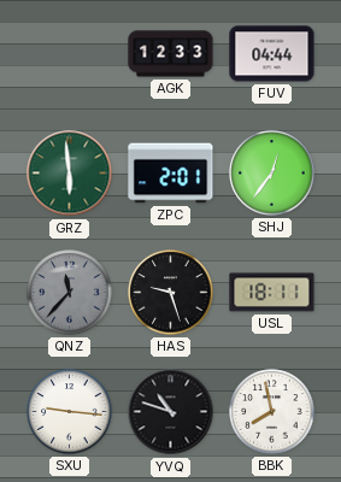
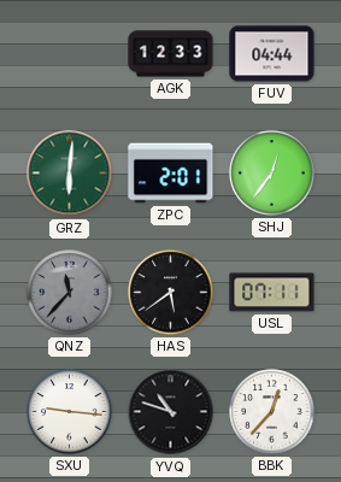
GRZ: 5:59 -> 6:01
HAS: 9:27 -> 5:39
USL: 18:11 -> 07:11
BBK: 7:58 -> 12:37
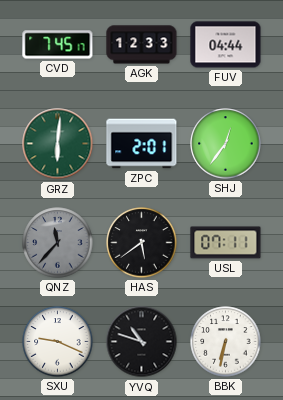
CVD: none -> 7:45
SXU: 9:16 -> 9:19
BBK: 12:37 -> 6:32
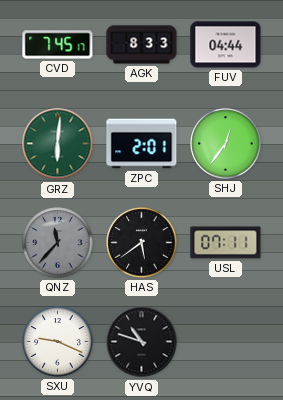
AGK: 12:33 -> 8:33
BBK: 6:32 -> none
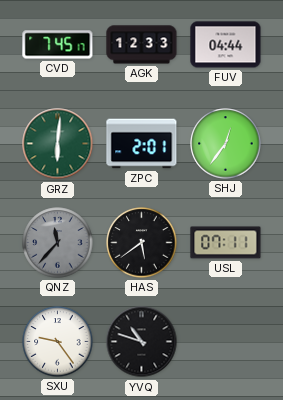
AGK: 8:33 -> 12:33
SXU: 9:19 -> 9:24
